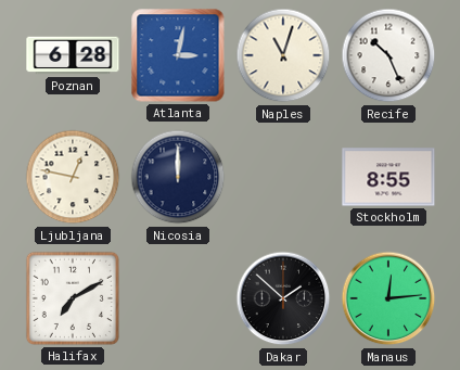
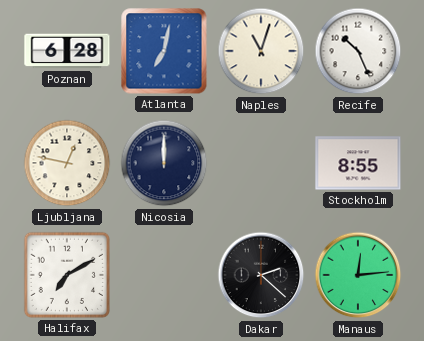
Atlanta: 3:02 -> 7:02
Dakar: 1:52 -> 2:22
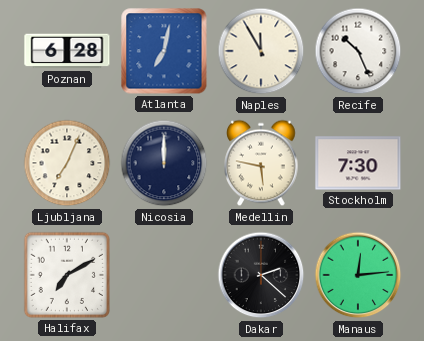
Naples: 11:03 -> 11:55
Ljubljana: 12:47 -> 7:04
Medellin: none -> 5:47
Stockholm: 8:55 -> 7:30
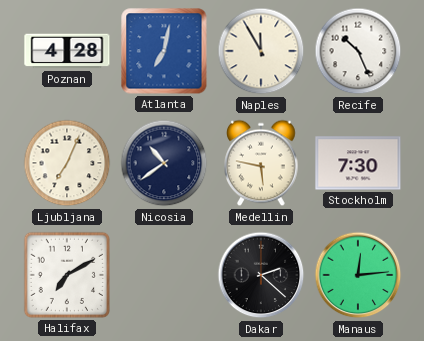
Poznan: 6:28 -> 4:28
Nicosia: 12:00 -> 10:39
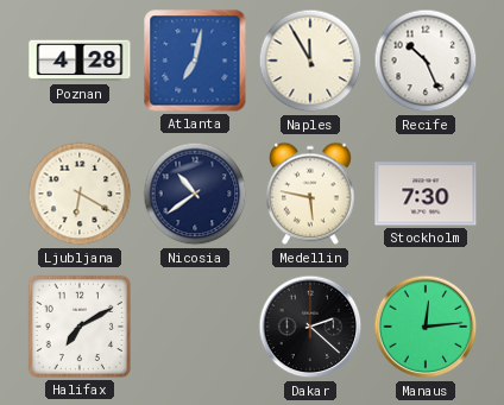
Ljubljana: 7:04 -> 6:20
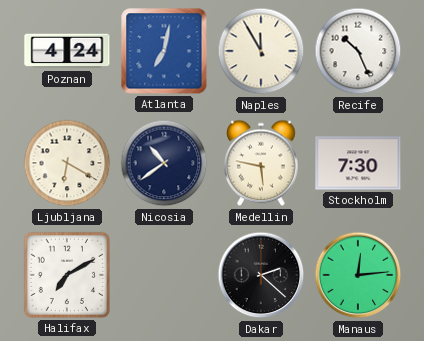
Poznan: 4:28 -> 4:24
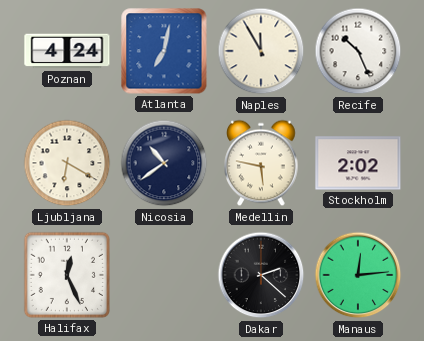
Stockholm: 7:30 -> 2:02
Halifax: 7:10 -> 12:26
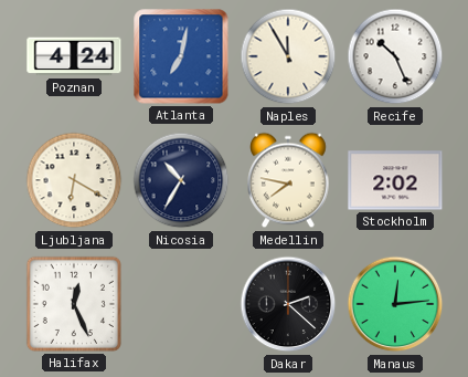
Nicosia: 10:39 -> 10:35
Medellin: 5:47 -> 7:47
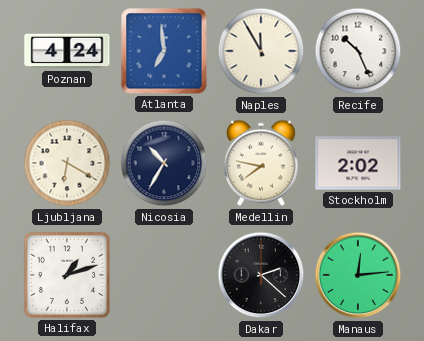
Atlanta: 7:02 -> 6:59
Halifax: 12:26 -> 1:12
